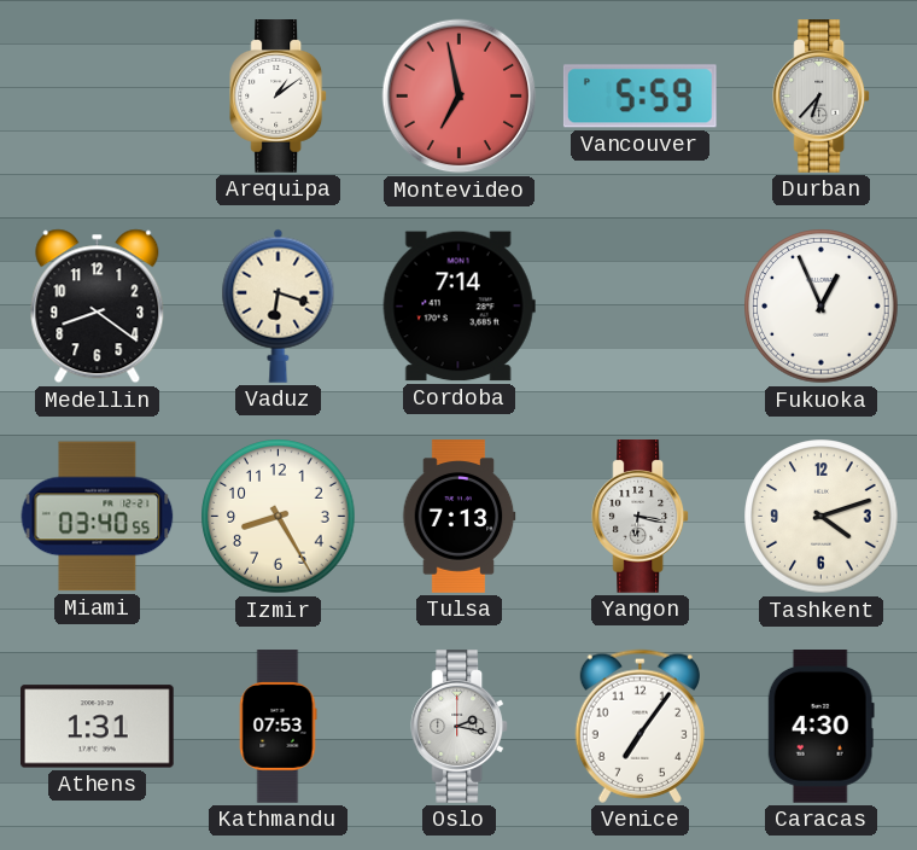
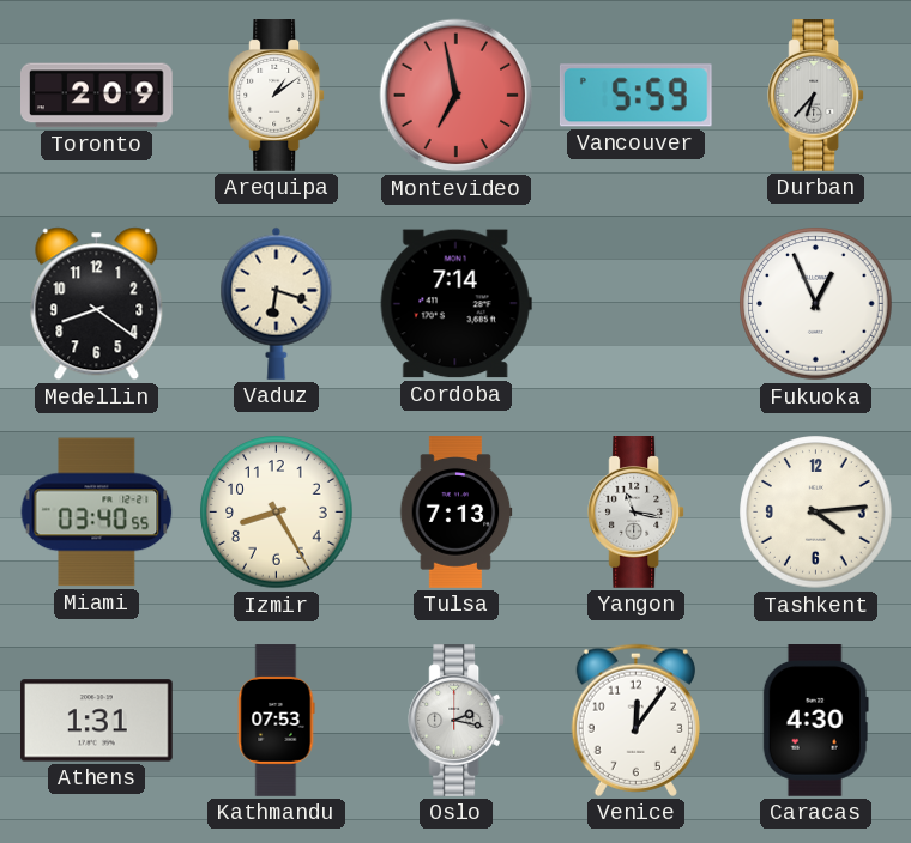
Toronto: none -> 2:09
Yangon: 6:17 -> 11:17
Tashkent: 4:12 -> 4:14
Venice: 7:06 -> 12:06
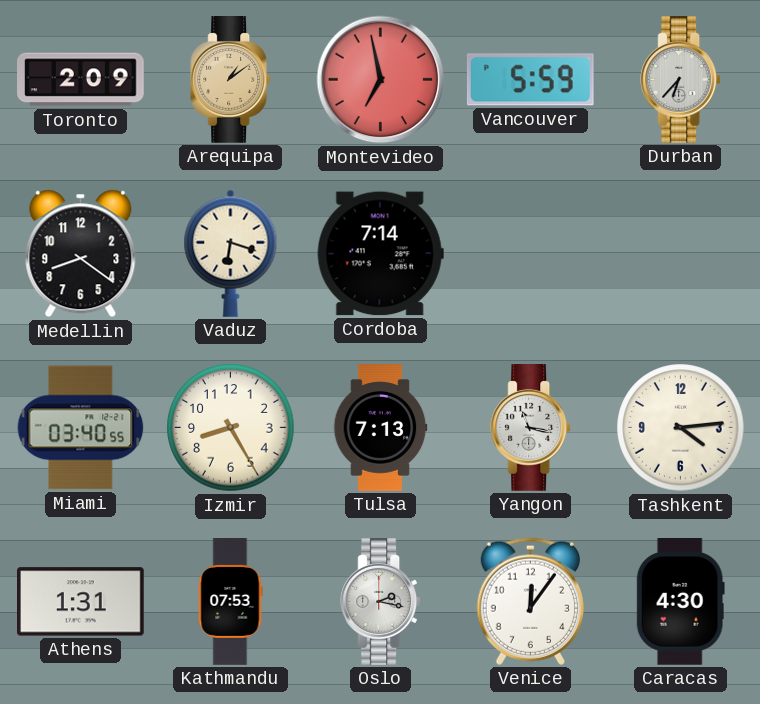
Arequipa dial: white -> champagne
Fukuoka: 12:56 -> none
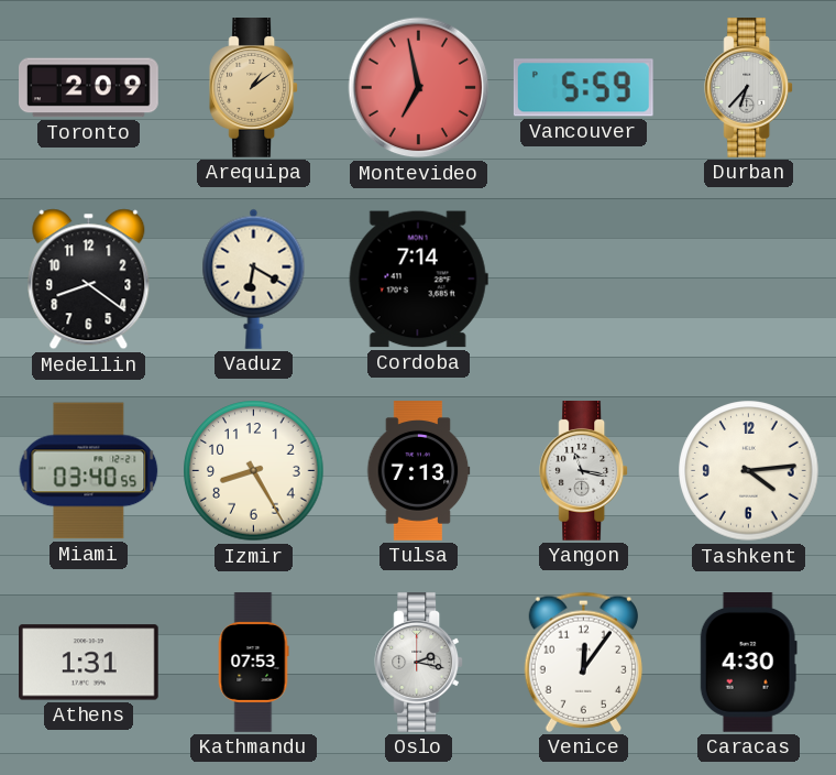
Vaduz: 6:18 -> 6:20
